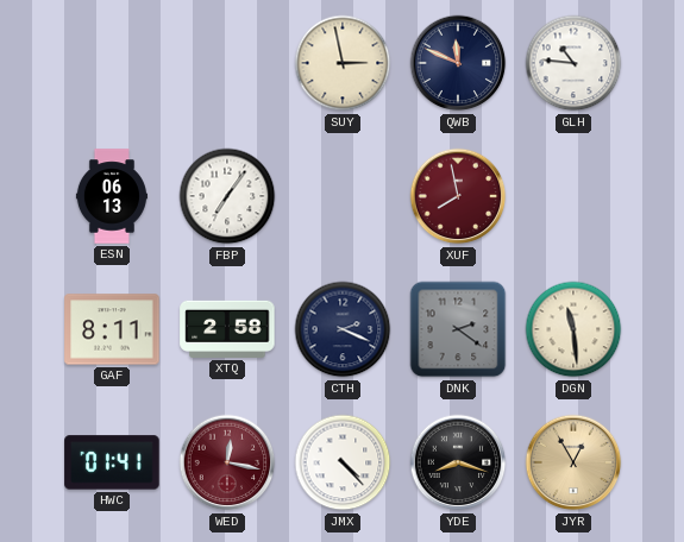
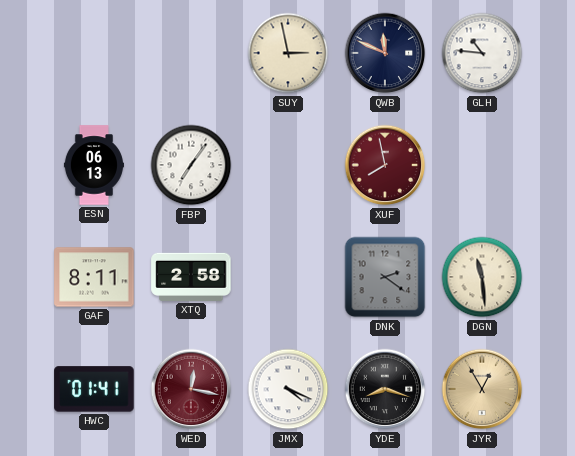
CTH: 2:19 -> none
JMX: 4:23 -> 4:19
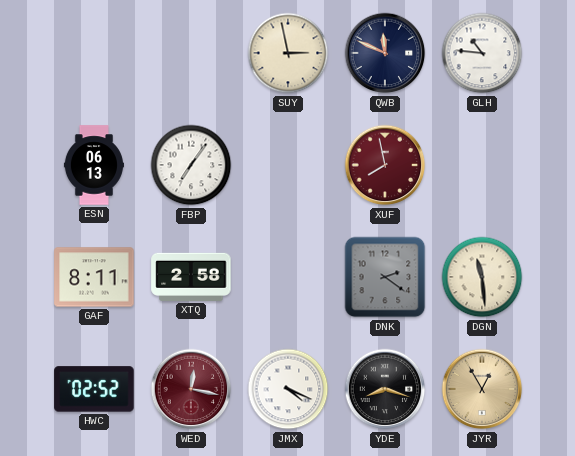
HWC: 01:41 -> 02:52
